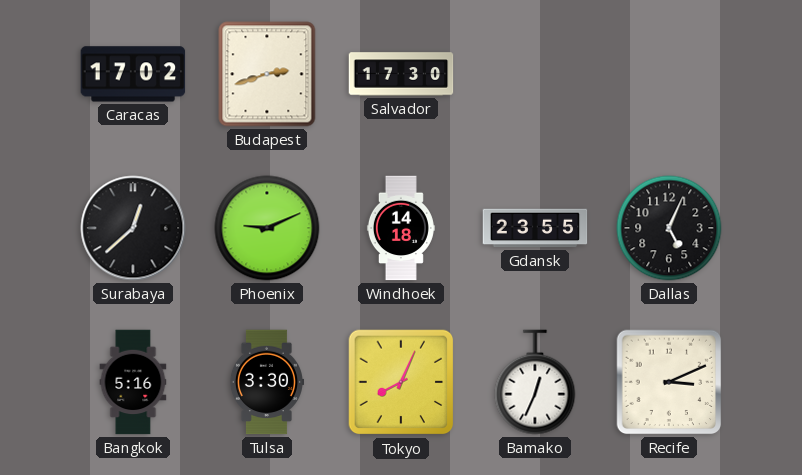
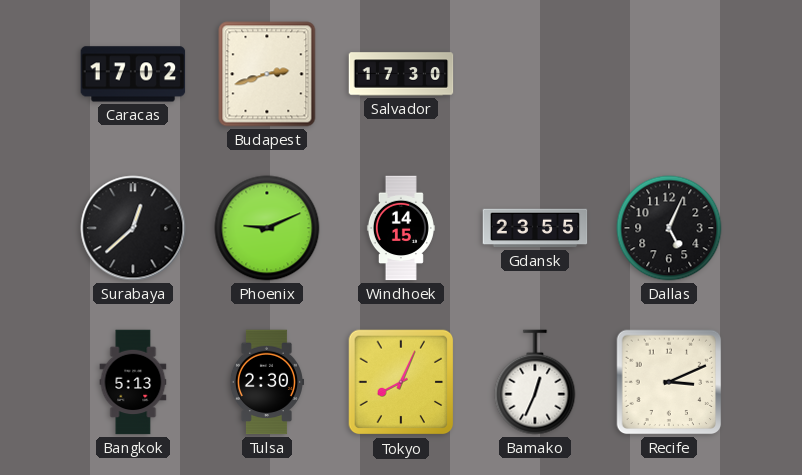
Windhoek: 14:18 -> 14:15
Bangkok: 5:16 -> 5:13
Tulsa: 3:30 -> 2:30
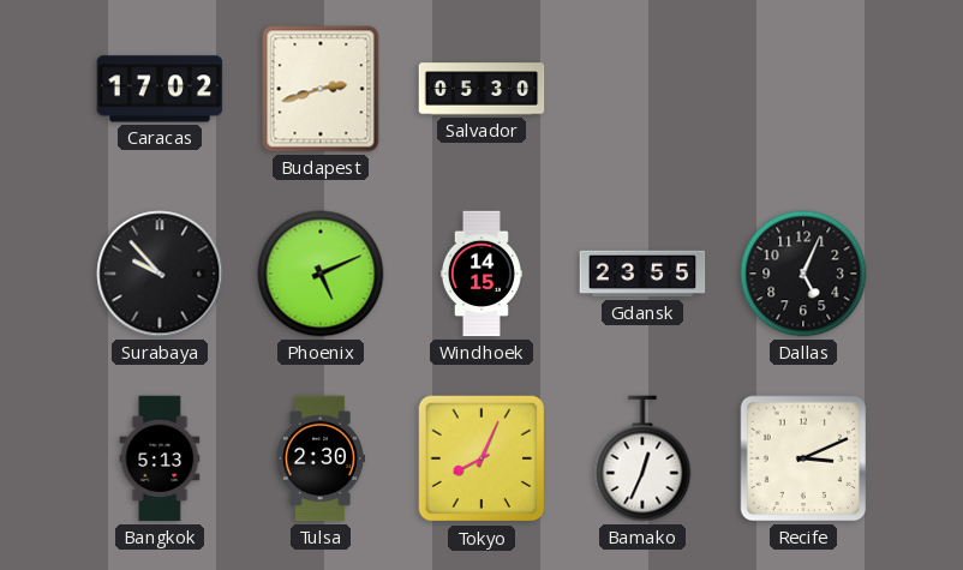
Salvador: 17:30 -> 05:30
Surabaya: 12:38 -> 9:53
Phoenix: 9:11 -> 5:11
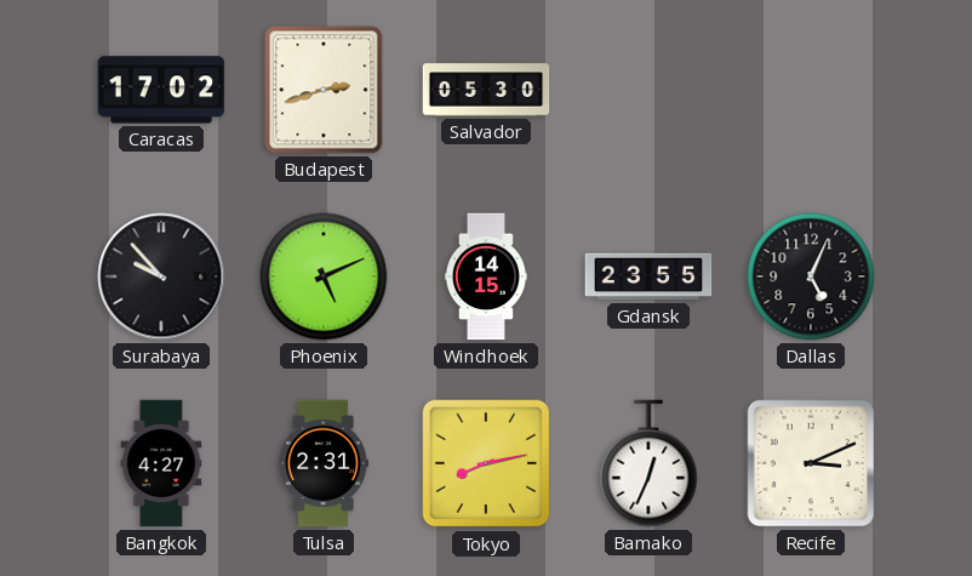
Bangkok: 5:13 -> 4:27
Tulsa: 2:30 -> 2:31
Tokyo: 8:04 -> 8:13
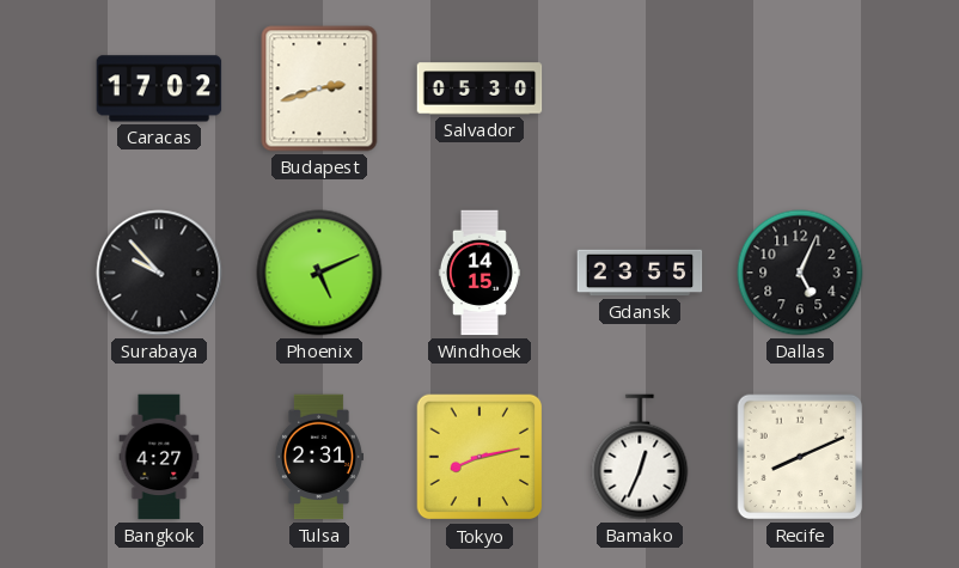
Recife: 3:11 -> 8:11
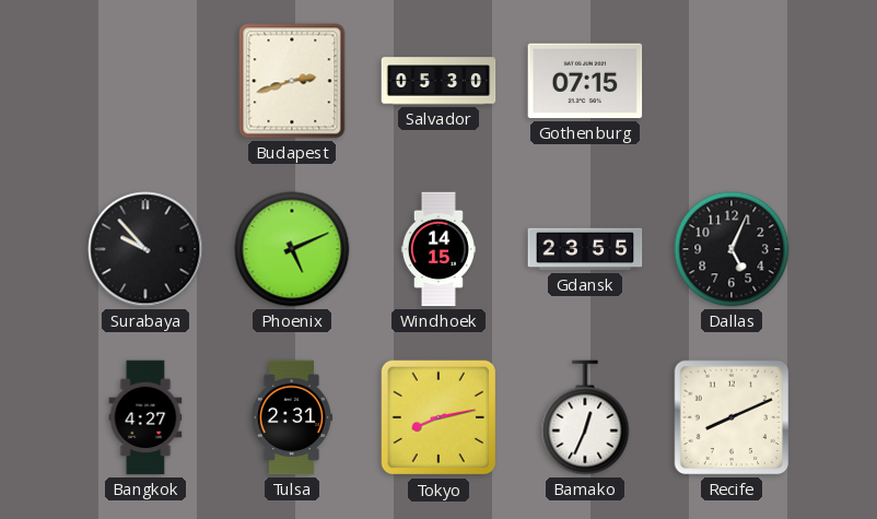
Caracas: 17:02 -> none
Gothenburg: none -> 07:15
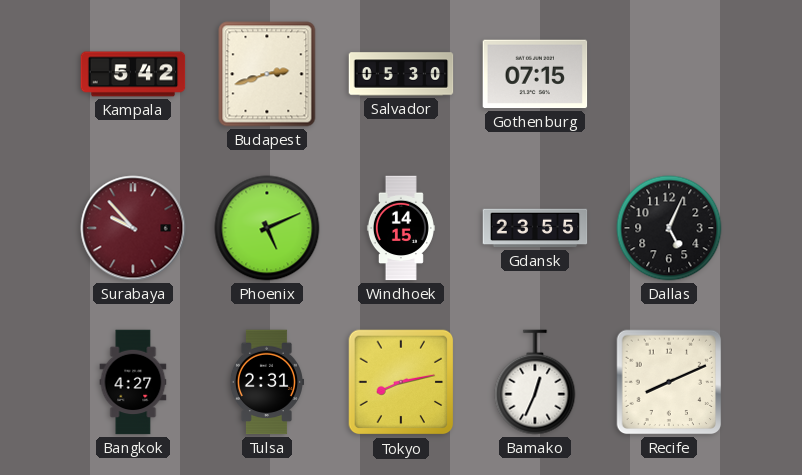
Kampala: none -> 5:42
Surabaya dial: black -> burgundy
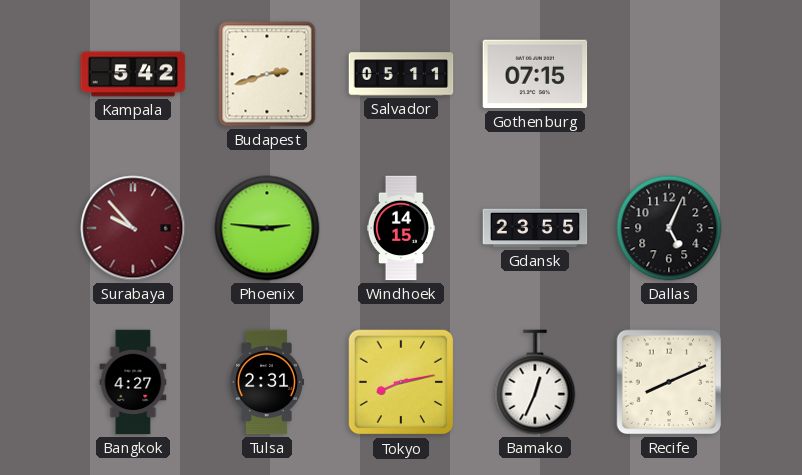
Salvador: 05:30 -> 05:11
Phoenix: 5:11 -> 2:46
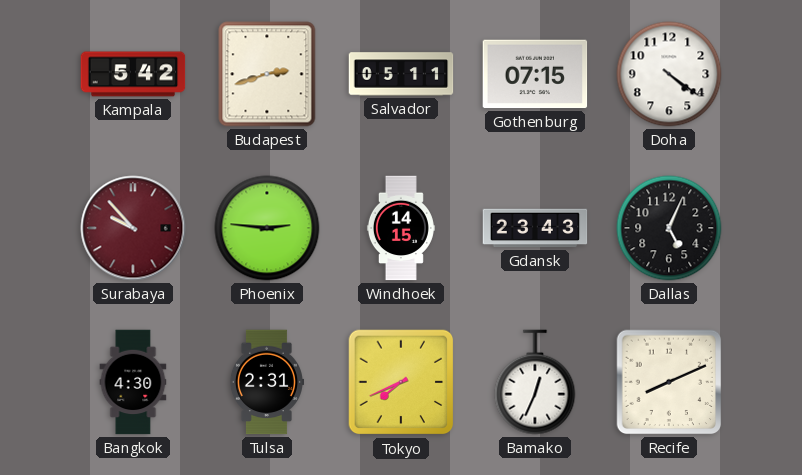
Doha: none -> 4:21
Gdansk: 23:55 -> 23:43
Bangkok: 4:27 -> 4:30
Tokyo: 8:13 -> 7:41
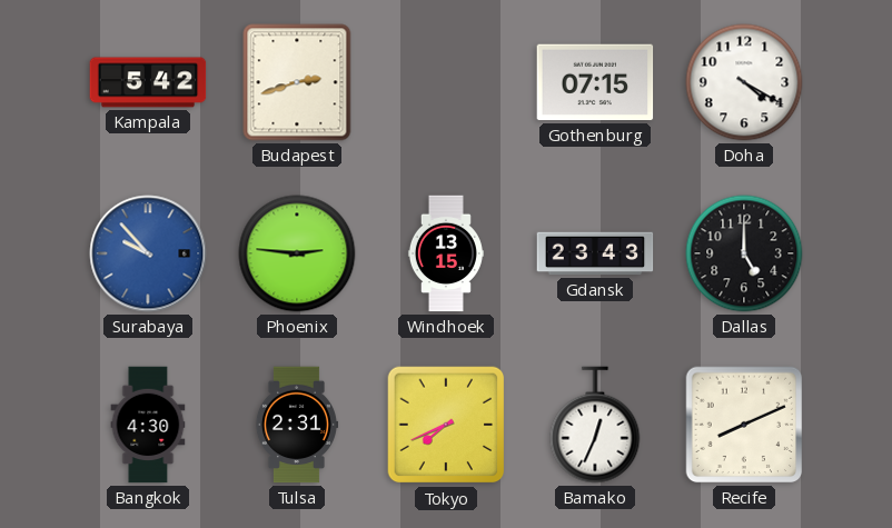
Salvador: 05:11 -> none
Doha: 4:21 -> 4:20
Surabaya dial: burgundy -> blue
Windhoek: 14:15 -> 13:15
Dallas: 5:04 -> 5:00
